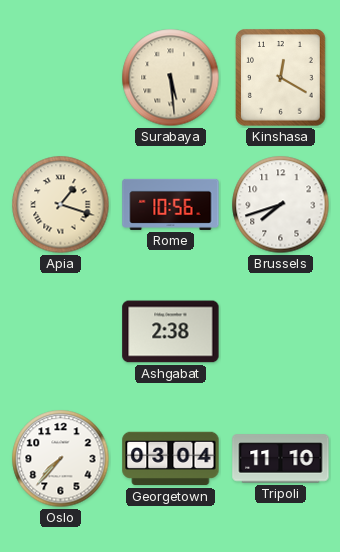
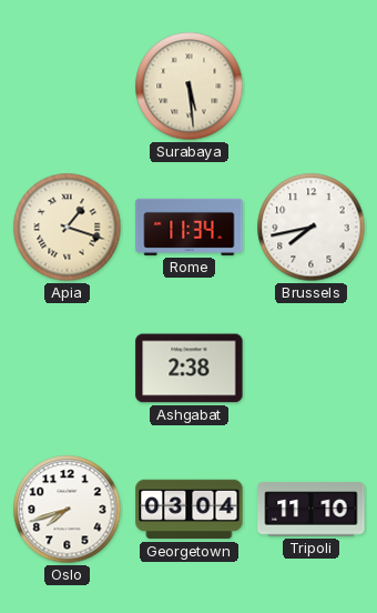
Kinshasa: 12:20 -> none
Rome: 10:56 -> 11:34
Brussels: 7:42 -> 7:43
Oslo: 7:37 -> 7:42
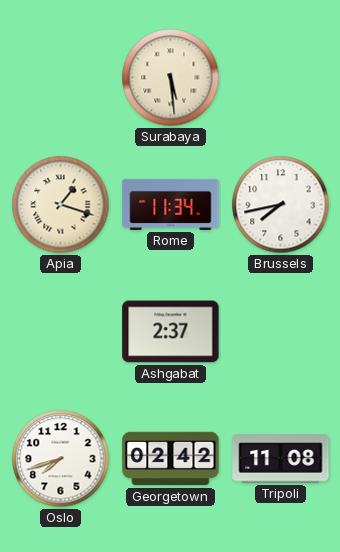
Ashgabat: 2:38 -> 2:37
Georgetown: 03:04 -> 02:42
Tripoli: 11:10 -> 11:08
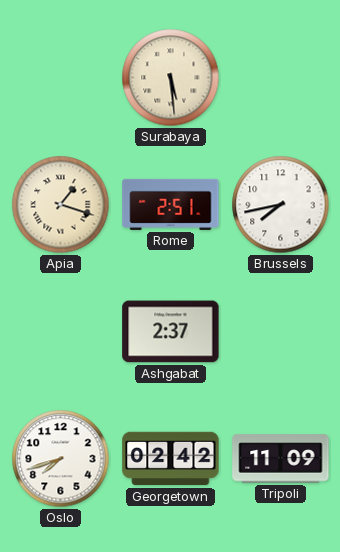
Rome: 11:34 -> 2:51
Tripoli: 11:08 -> 11:09
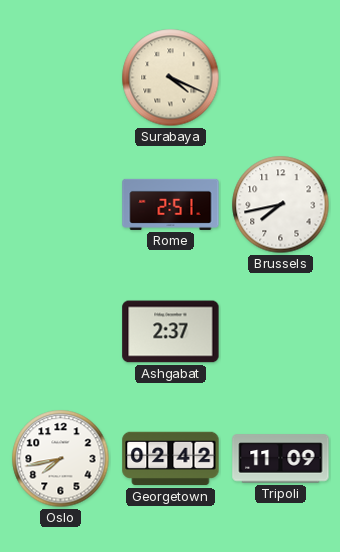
Surabaya: 5:29 -> 4:19
Apia: 1:18 -> none
Oslo: 7:42 -> 7:43
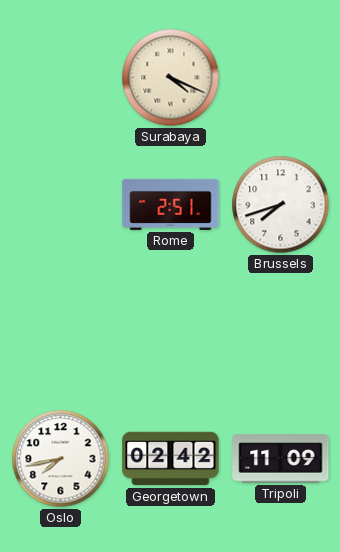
Brussels: 7:43 -> 7:42
Ashgabat: 2:37 -> none
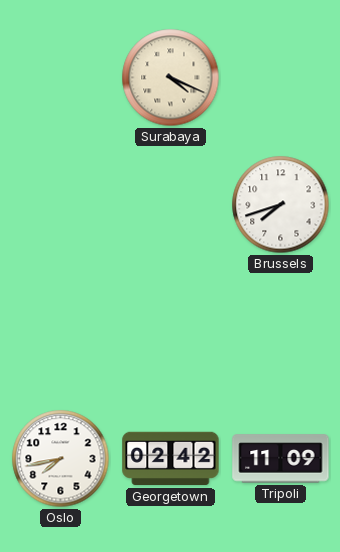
Rome: 2:51 -> none
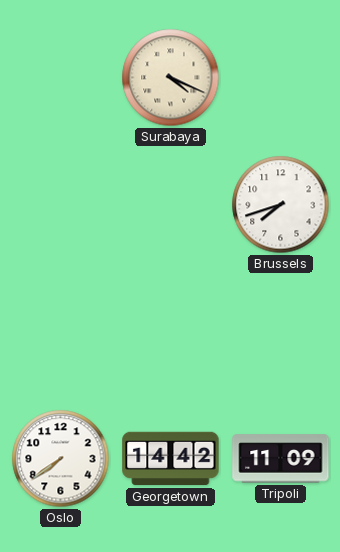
Oslo: 7:43 -> 7:39
Georgetown: 02:42 -> 14:42
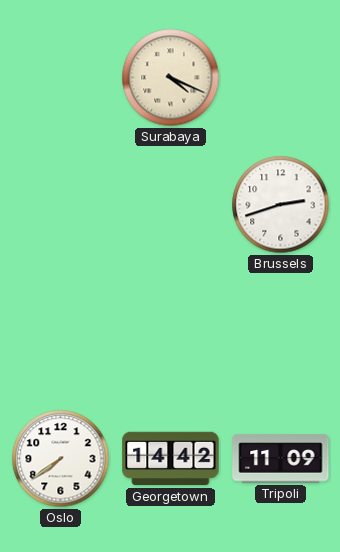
Brussels: 7:42 -> 2:42
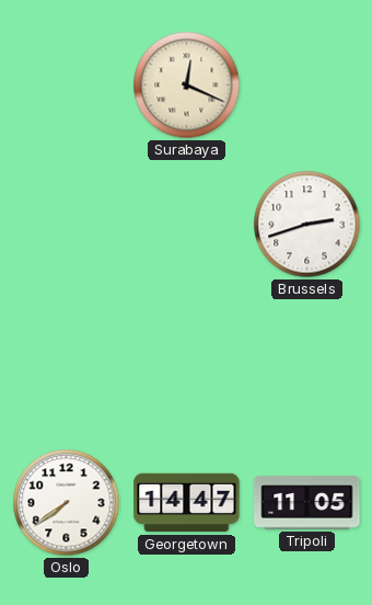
Surabaya: 4:19 -> 12:19
Georgetown: 14:42 -> 14:47
Tripoli: 11:09 -> 11:05
